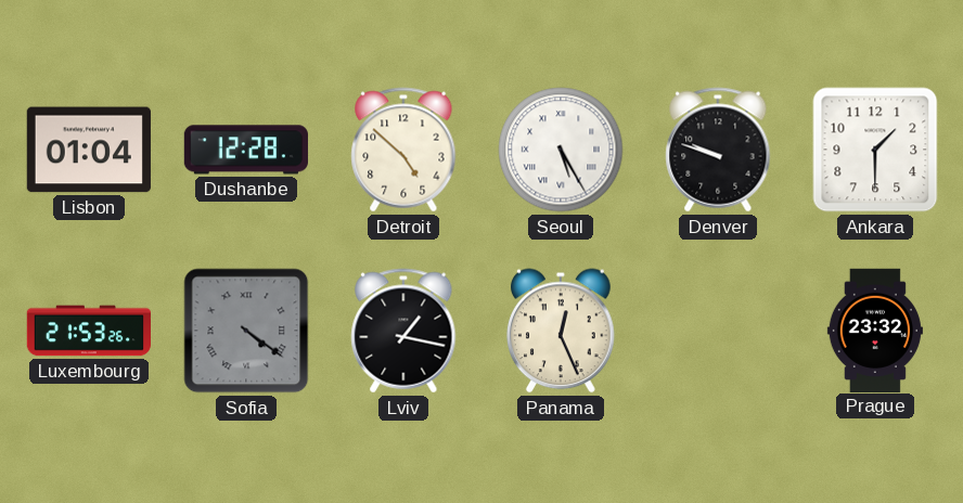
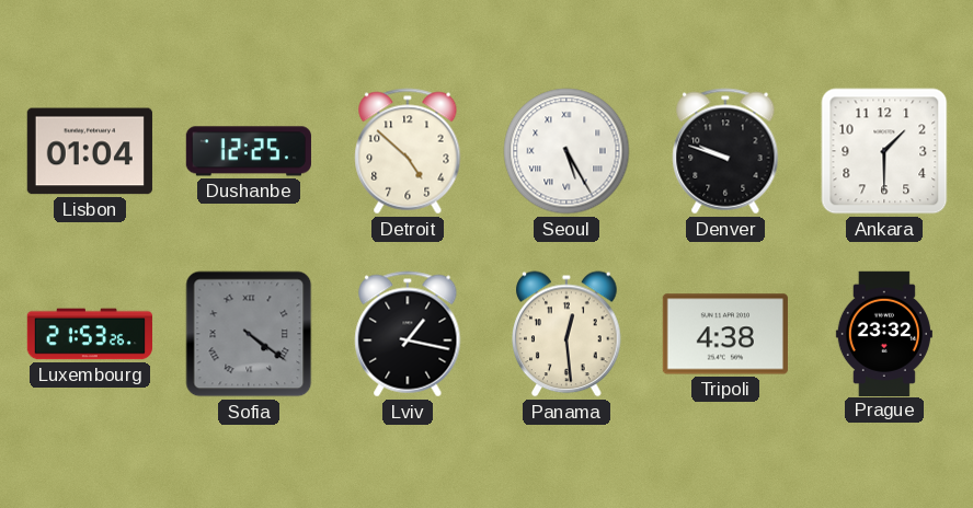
Dushanbe: 12:28 -> 12:25
Panama: 12:26 -> 12:29
Tripoli: none -> 4:38
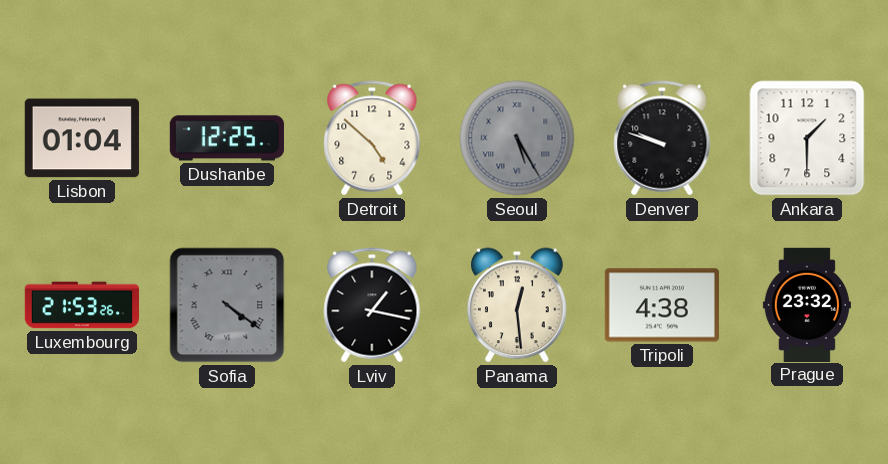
Seoul dial: white -> grey
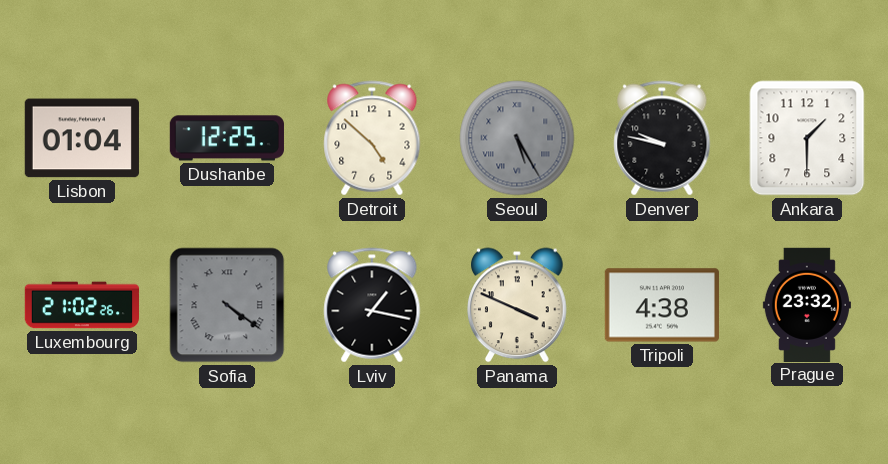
Denver: 9:48 -> 9:47
Luxembourg: 21:53 -> 21:02
Panama: 12:29 -> 3:49
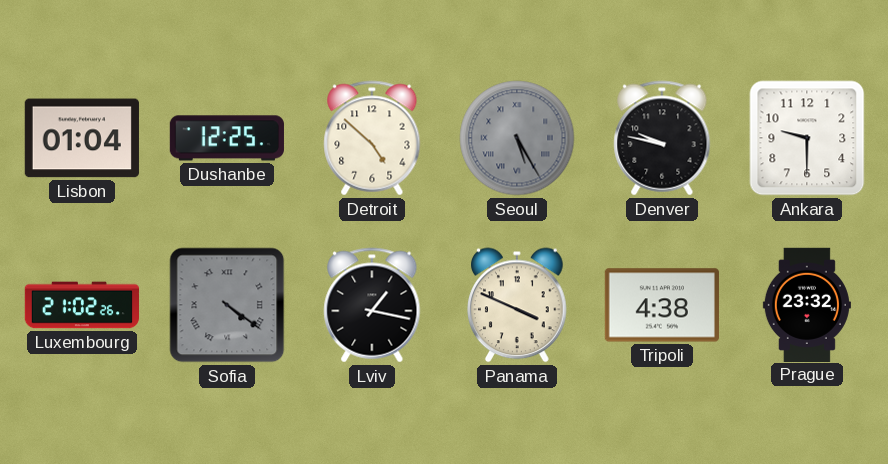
Ankara: 1:30 -> 9:30
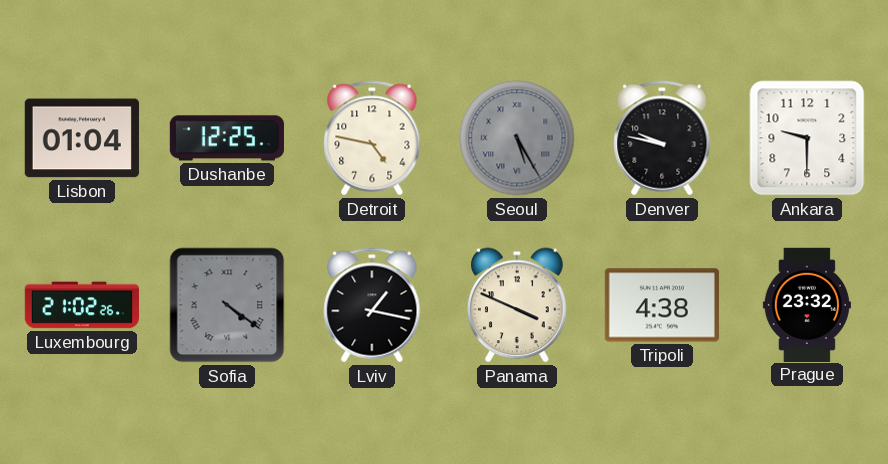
Detroit: 4:52 -> 4:47
